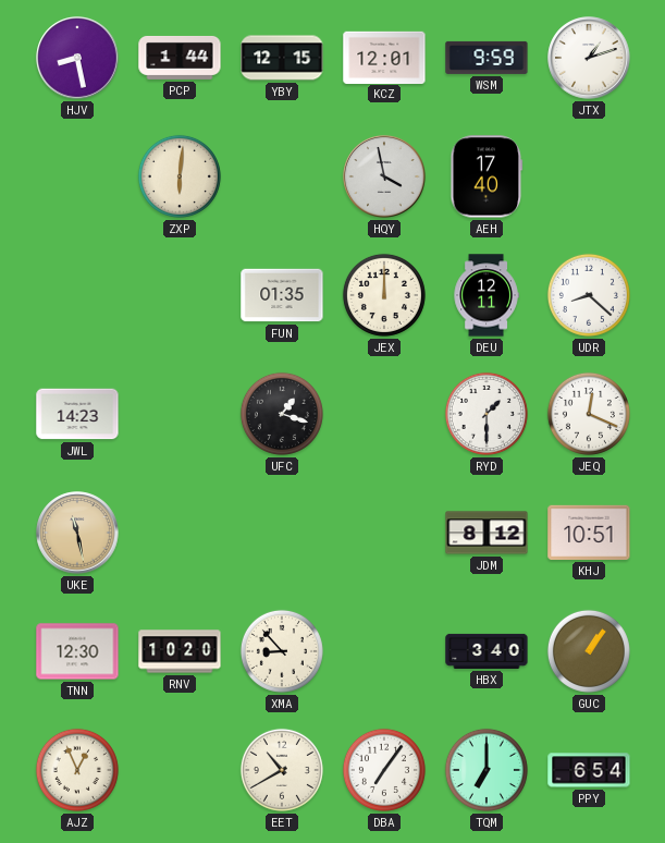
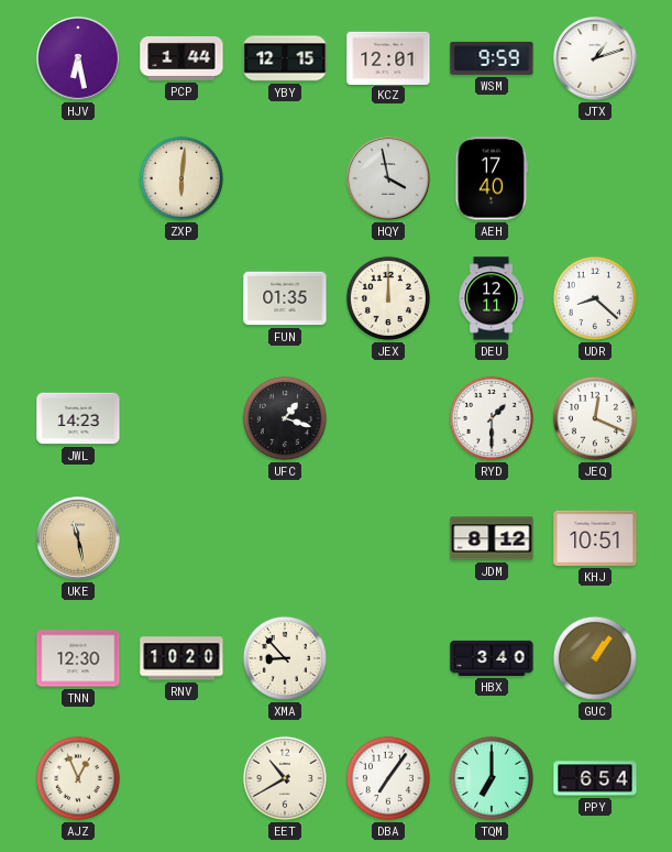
HJV: 8:28 -> 6:28
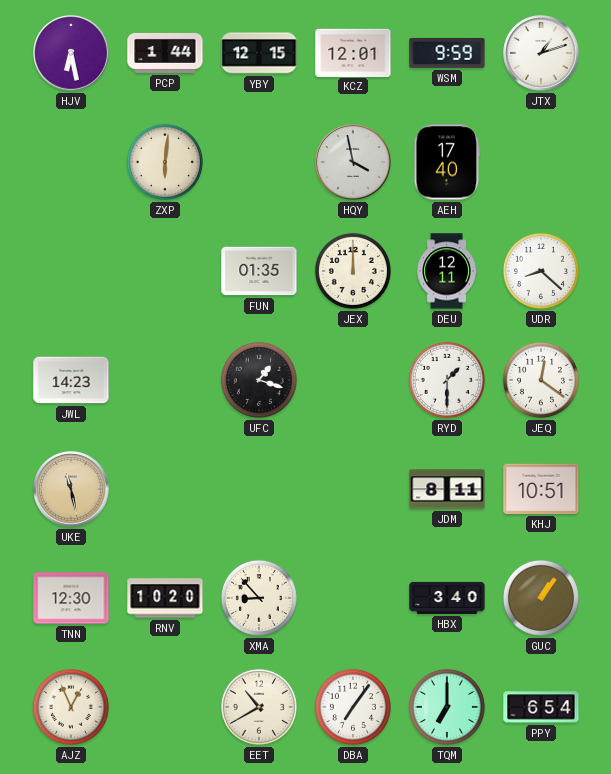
JEQ: 12:19 -> 12:21
JDM: 8:12 -> 8:11
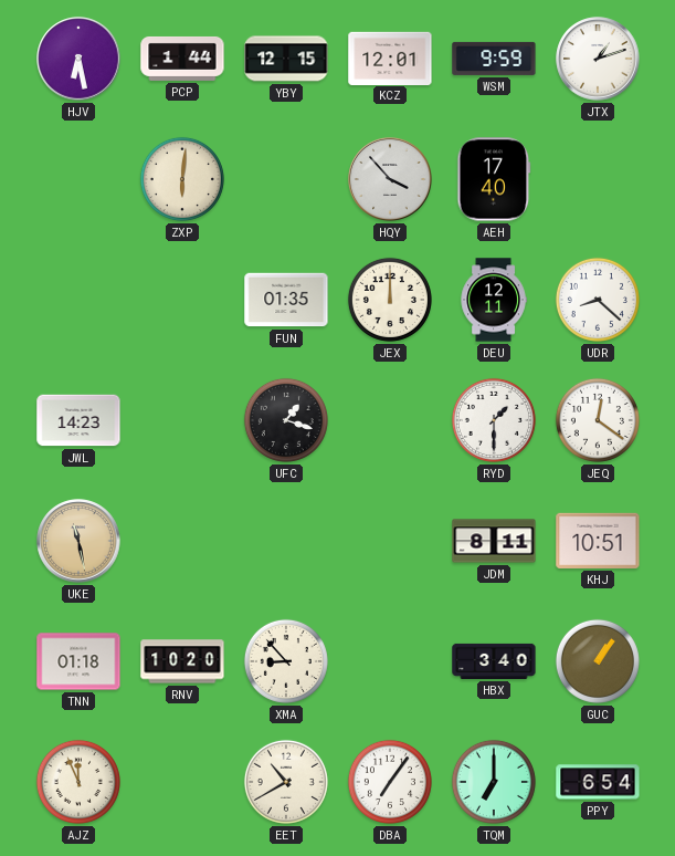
HQY: 3:58 -> 3:53
TNN: 12:30 -> 01:18
AJZ: 12:56 -> 11:56
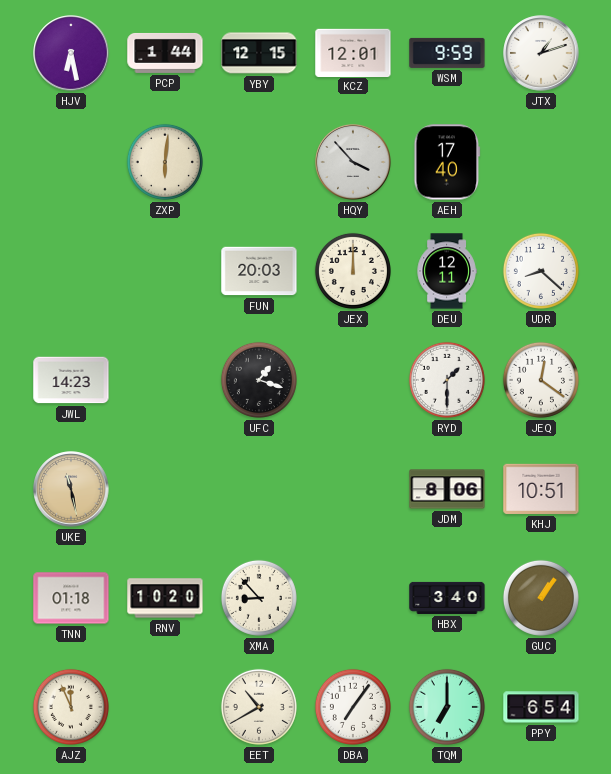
FUN: 01:35 -> 20:03
JDM: 8:11 -> 8:06
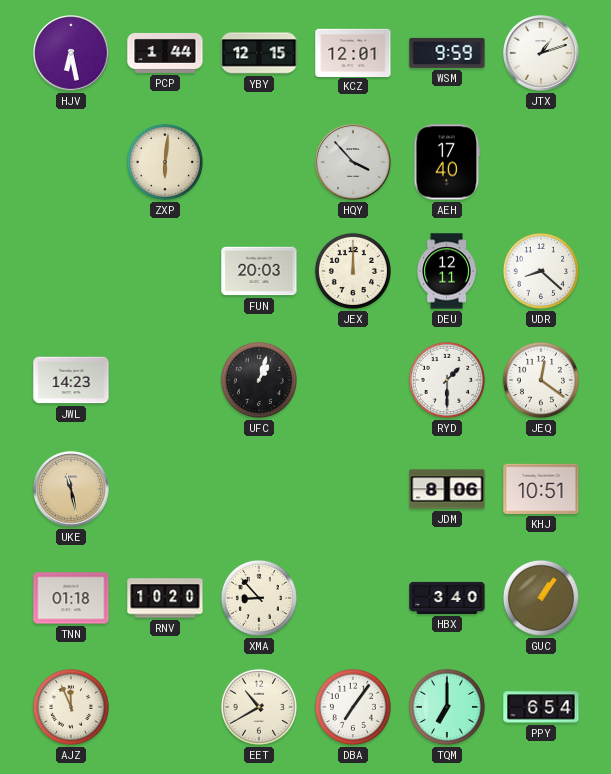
UFC: 1:18 -> 1:03
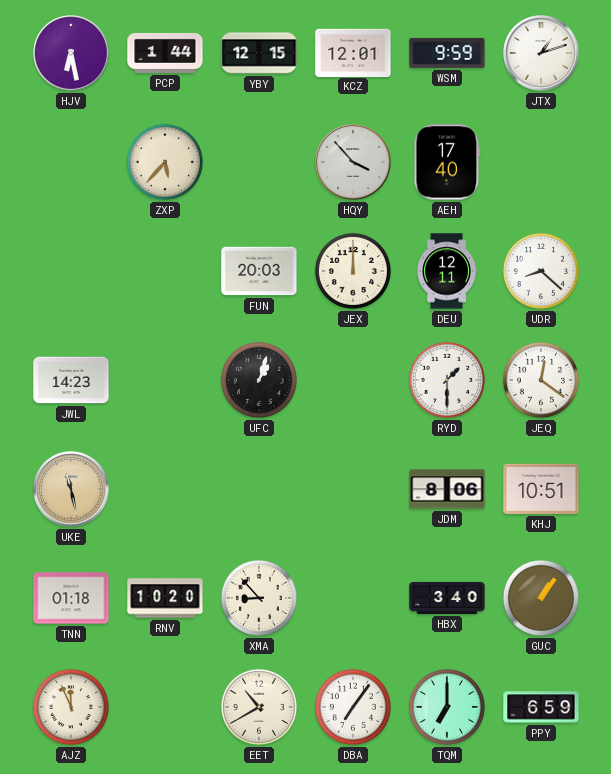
ZXP: 6:01 -> 5:37
PPY: 6:54 -> 6:59
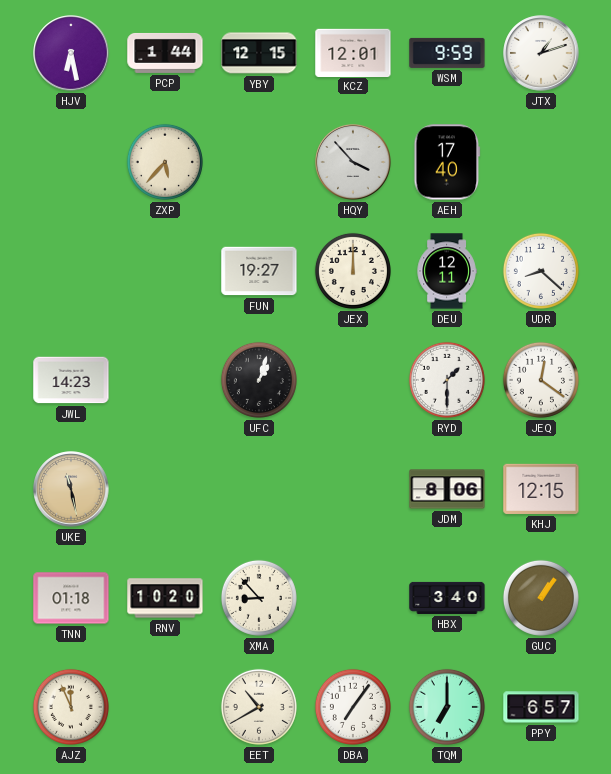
FUN: 20:03 -> 19:27
KHJ: 10:51 -> 12:15
PPY: 6:59 -> 6:57
